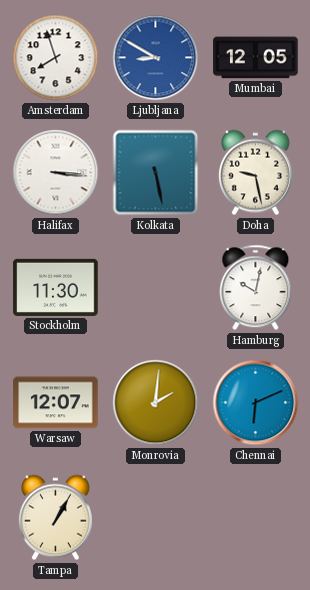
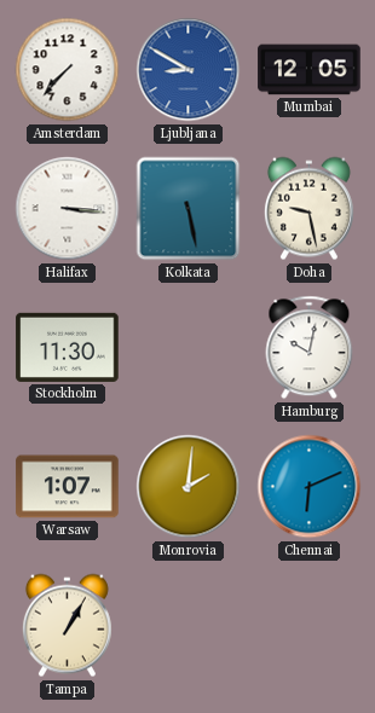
Amsterdam: 7:57 -> 7:37
Warsaw: 12:07 -> 1:07
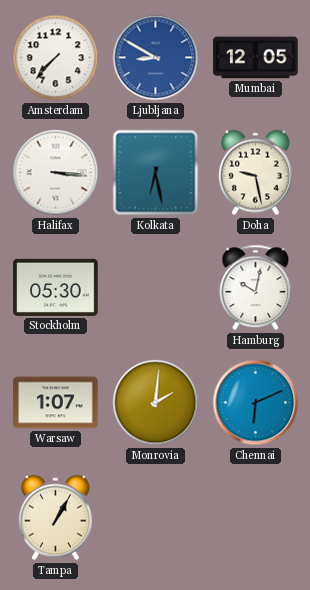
Kolkata: 5:28 -> 6:28
Stockholm: 11:30 -> 05:30
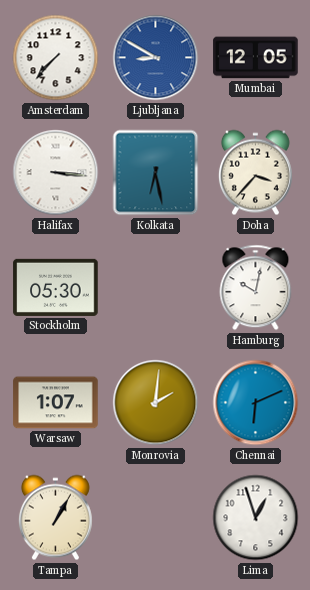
Doha: 9:28 -> 3:37
Lima: none -> 12:57
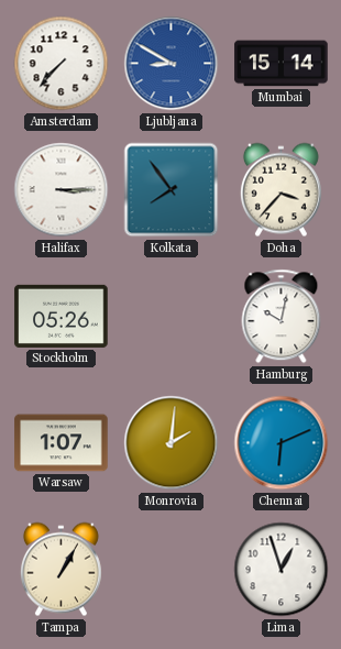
Mumbai: 12:05 -> 15:14
Halifax: 3:16 -> 3:15
Kolkata: 6:28 -> 7:54
Stockholm: 05:30 -> 05:26
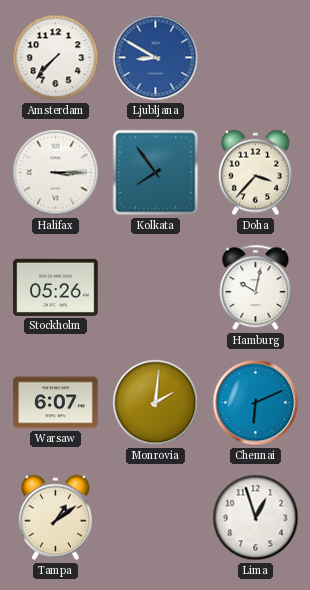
Mumbai: 15:14 -> none
Warsaw: 1:07 -> 6:07
Tampa: 1:05 -> 1:09
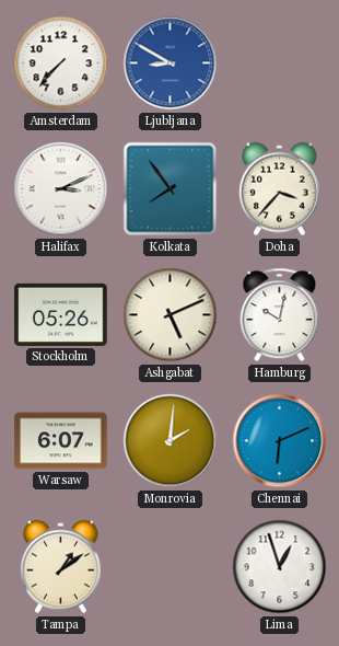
Halifax: 3:15 -> 3:11
Ashgabat: none -> 5:11
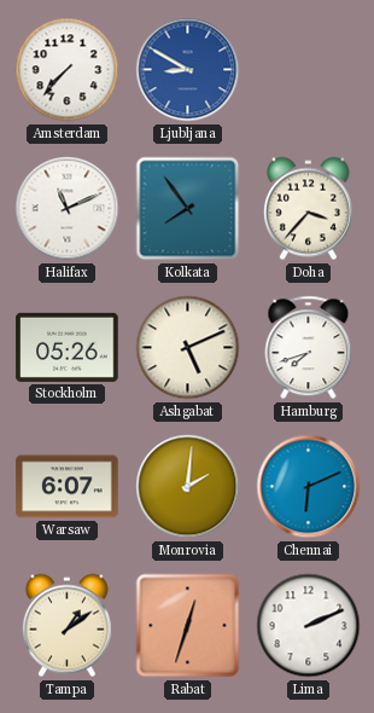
Halifax: 3:11 -> 11:11
Hamburg: 10:02 -> 7:42
Rabat: none -> 12:33
Lima: 12:57 -> 2:11
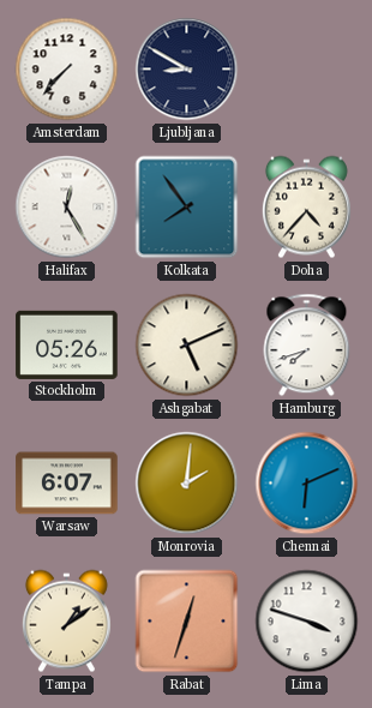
Ljubljana dial: blue -> navy
Halifax: 11:11 -> 12:25
Doha: 3:37 -> 4:37
Lima: 2:11 -> 3:48
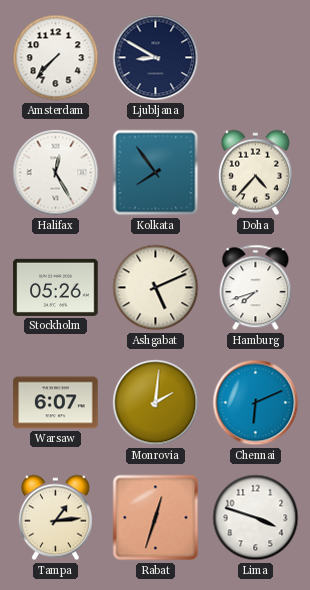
Tampa: 1:09 -> 1:14
